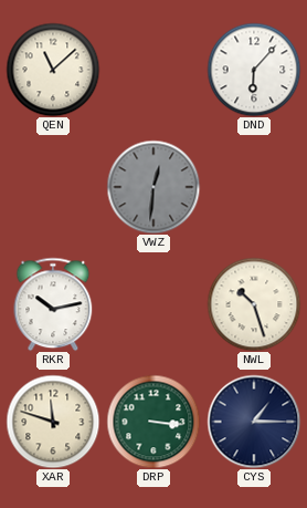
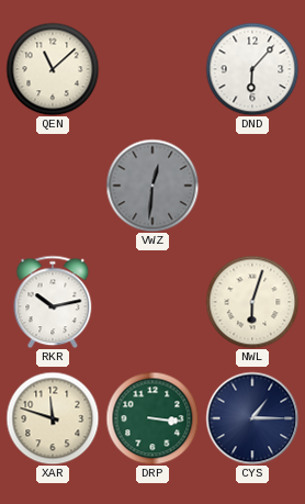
NWL: 10:27 -> 6:03
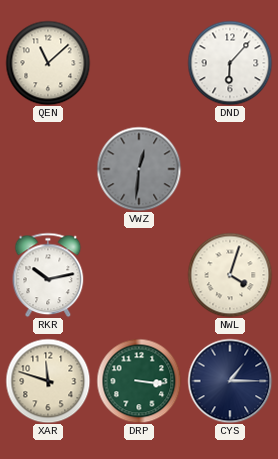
NWL: 6:03 -> 4:03
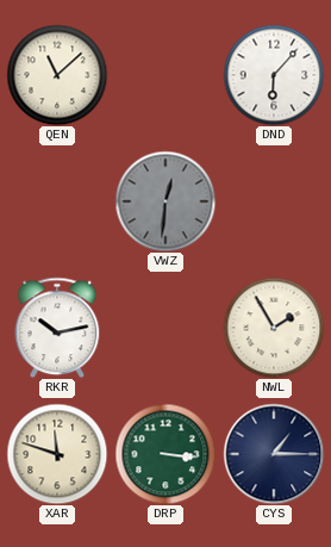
NWL: 4:03 -> 1:55
